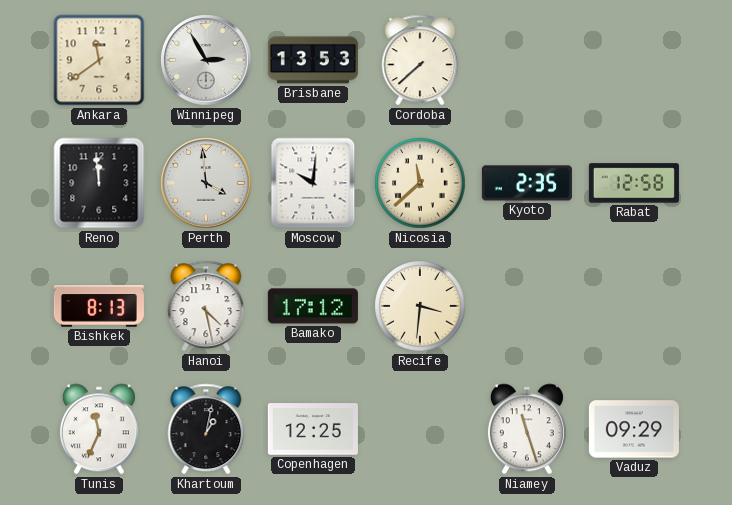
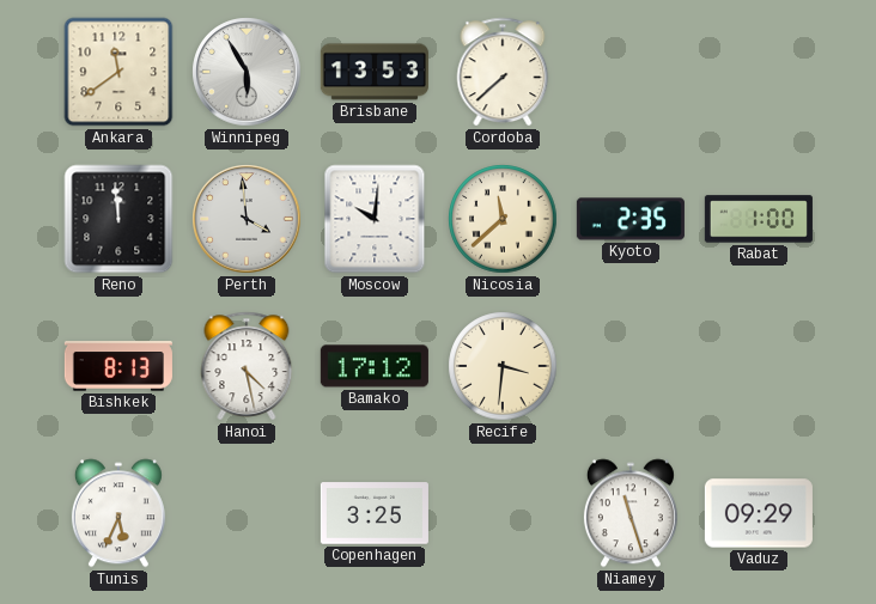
Winnipeg: 2:55 -> 5:55
Rabat: 12:58 -> 1:00
Tunis: 11:34 -> 5:34
Khartoum: 1:02 -> none
Copenhagen: 12:25 -> 3:25
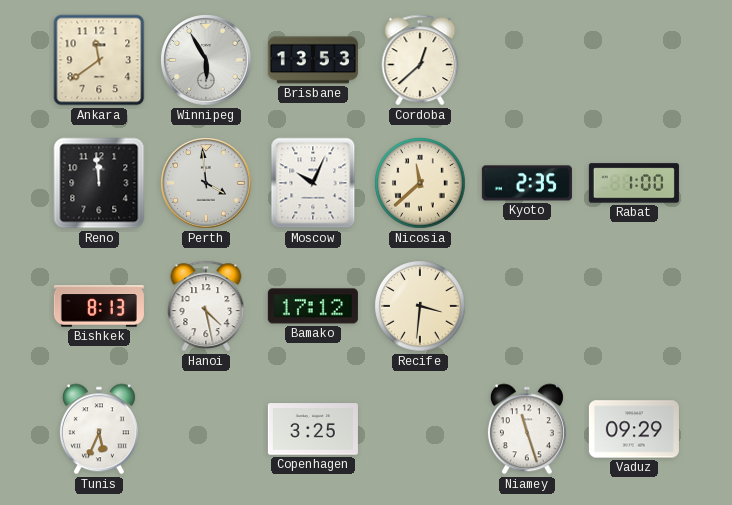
Cordoba: 7:38 -> 12:38
Moscow: 10:01 -> 10:04
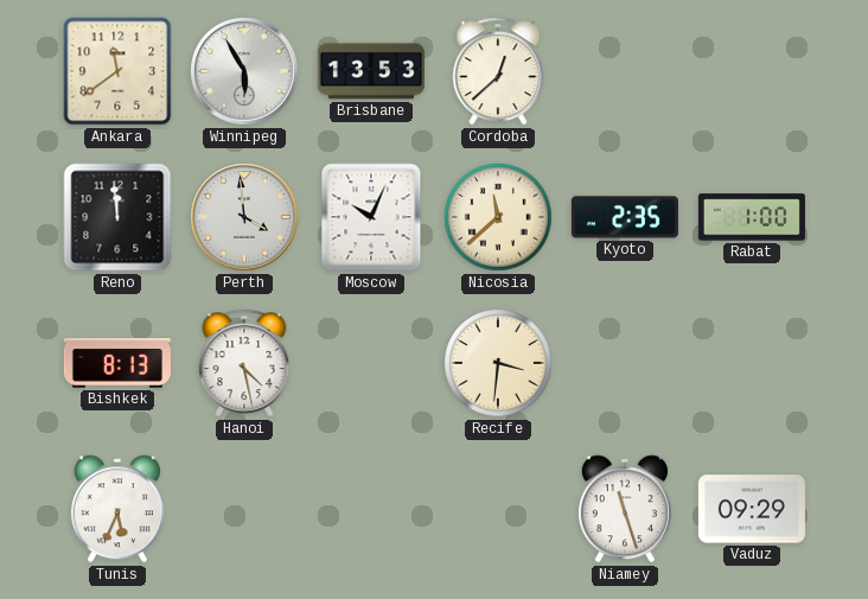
Bamako: 17:12 -> none
Copenhagen: 3:25 -> none
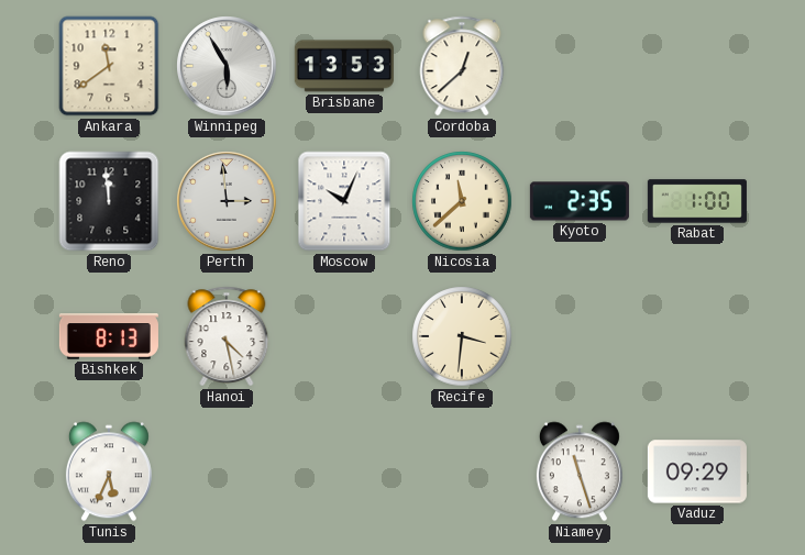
Perth: 3:59 -> 2:59
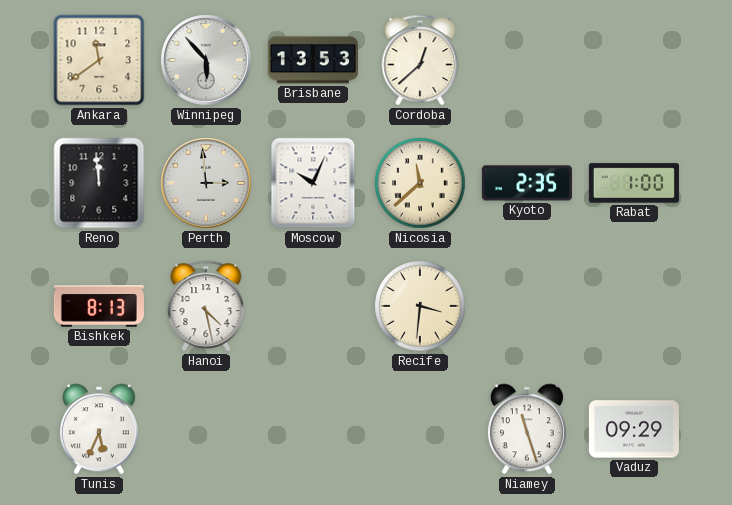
Winnipeg: 5:55 -> 5:53
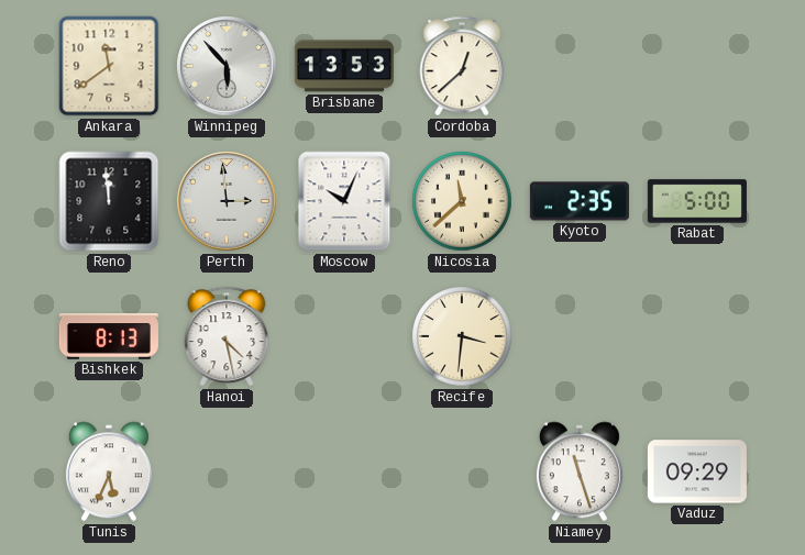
Rabat: 1:00 -> 5:00
